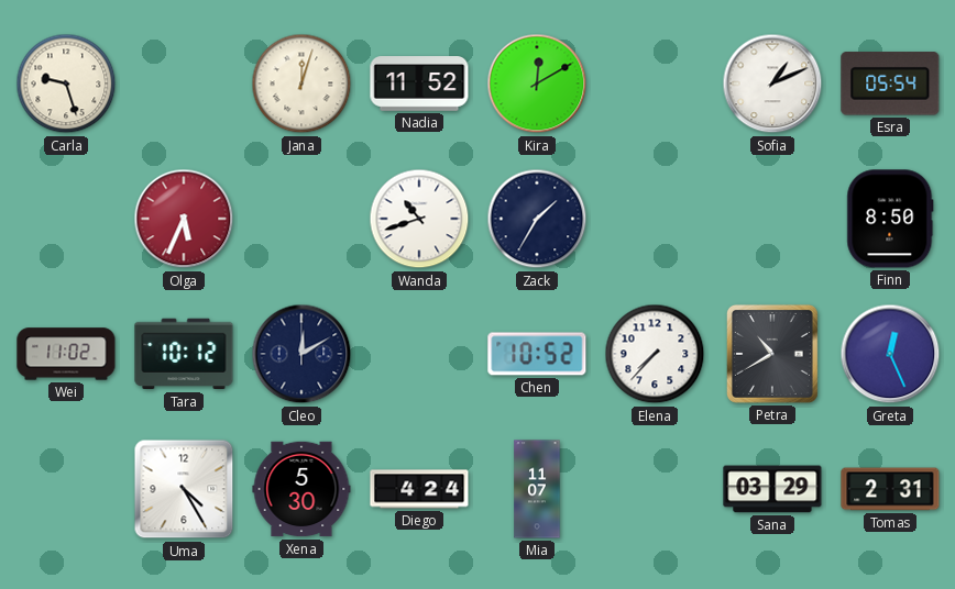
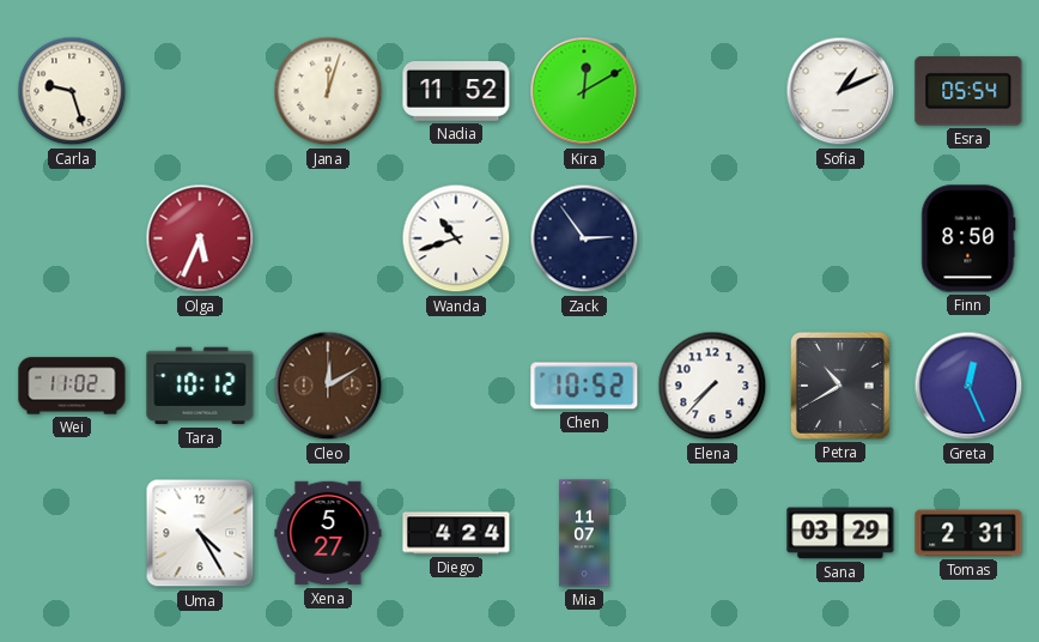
Zack: 1:35 -> 2:54
Cleo dial: navy -> brown
Xena: 5:30 -> 5:27
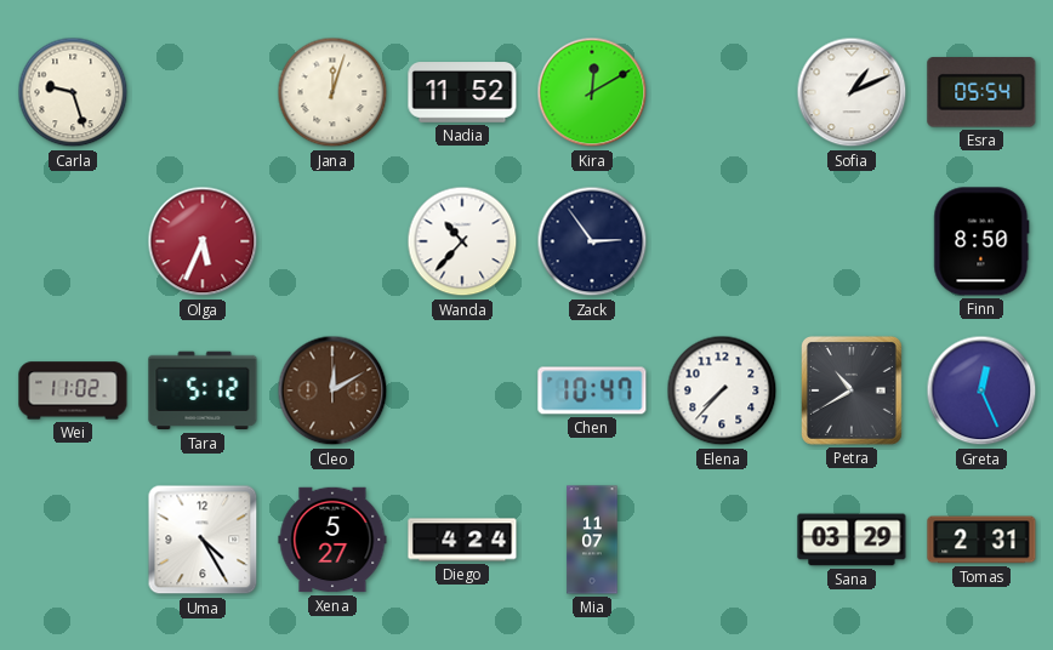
Wanda: 10:42 -> 10:37
Tara: 10:12 -> 5:12
Chen: 10:52 -> 10:47
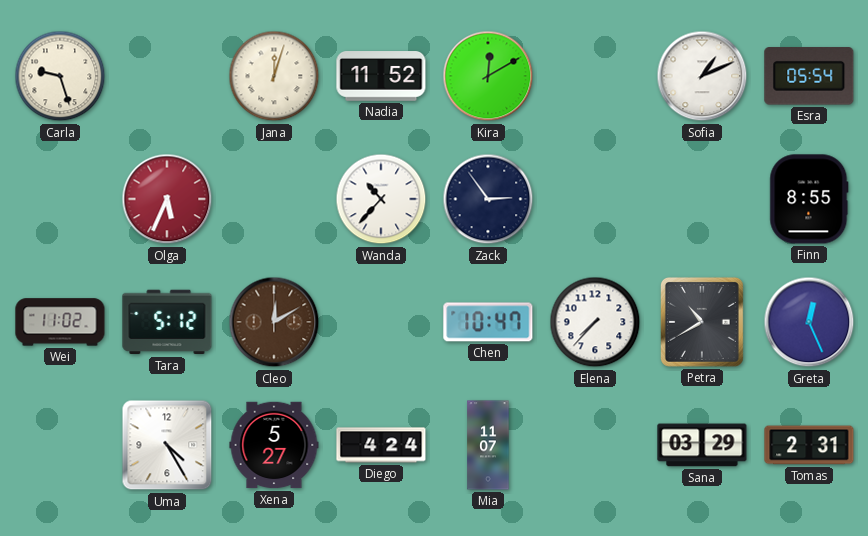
Finn: 8:50 -> 8:55
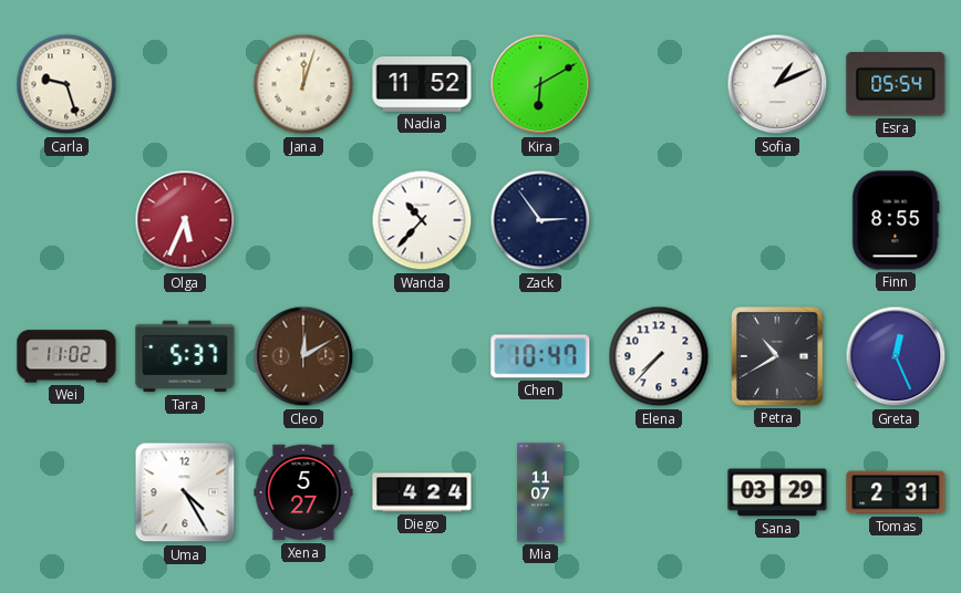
Kira: 12:10 -> 6:10
Tara: 5:12 -> 5:37
